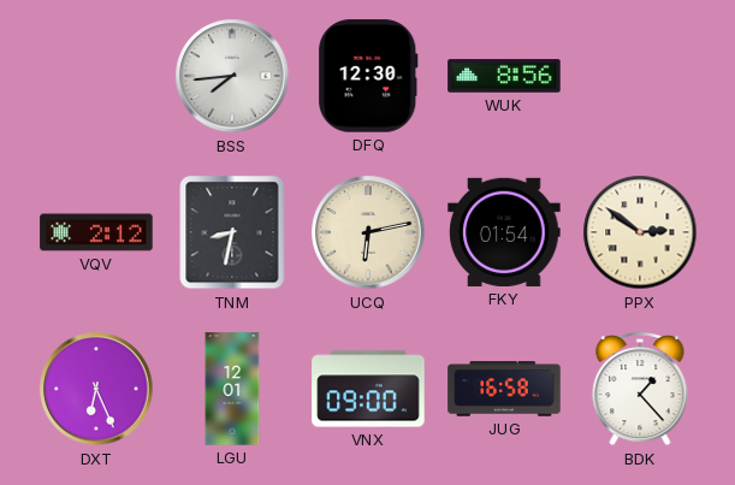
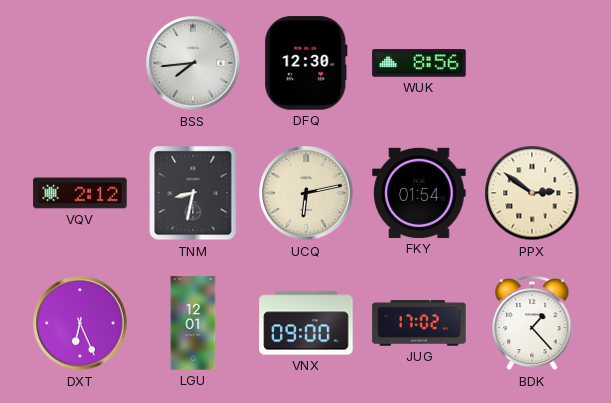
JUG: 16:58 -> 17:02
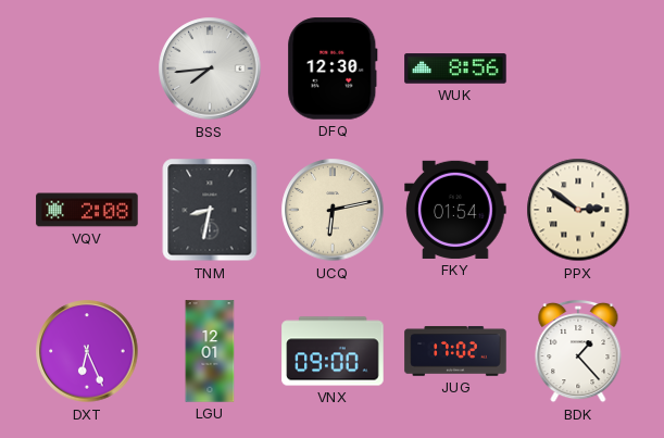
VQV: 2:12 -> 2:08
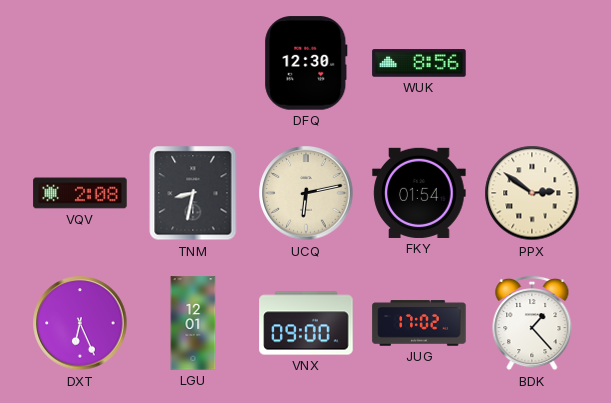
BSS: 7:44 -> none
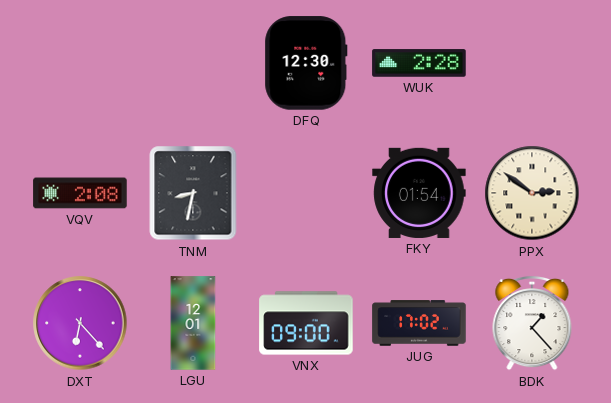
WUK: 8:56 -> 2:28
UCQ: 6:13 -> none
DXT: 6:26 -> 6:23
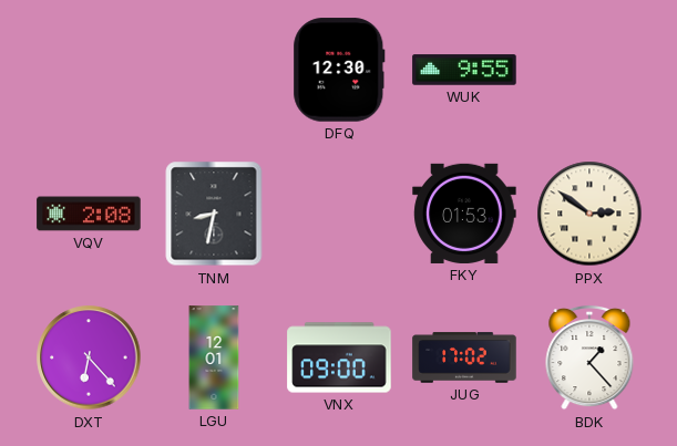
WUK: 2:28 -> 9:55
FKY: 01:54 -> 01:53
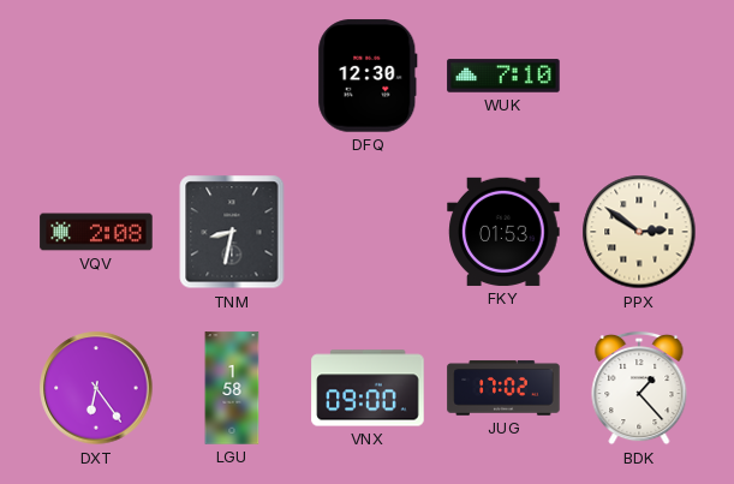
WUK: 9:55 -> 7:10
DXT: 6:23 -> 6:24
LGU: 12:01 -> 1:58
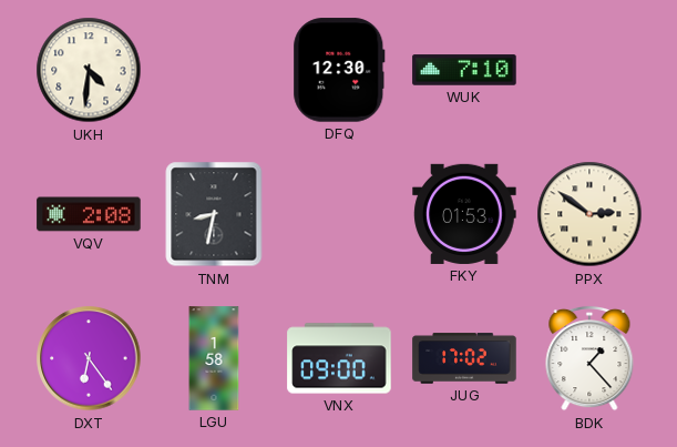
UKH: none -> 4:31
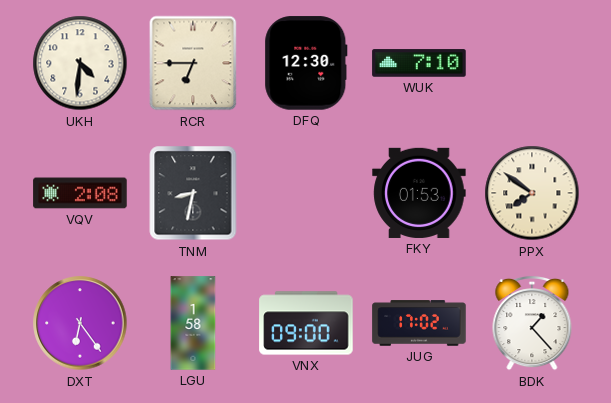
RCR: none -> 6:45
PPX: 2:51 -> 7:51
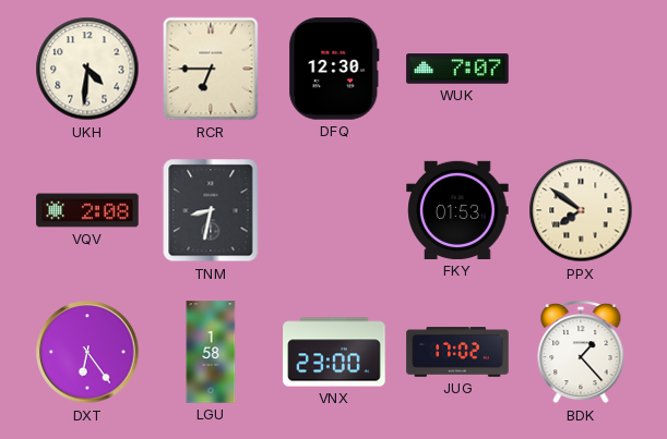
WUK: 7:10 -> 7:07
VNX: 09:00 -> 23:00
